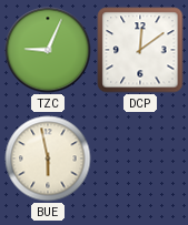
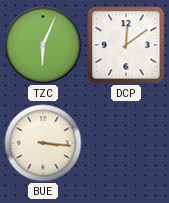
TZC: 9:04 -> 6:04
BUE: 5:58 -> 3:16
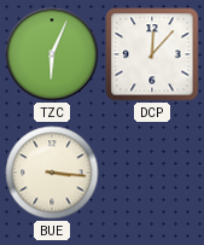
DCP: 12:09 -> 12:07
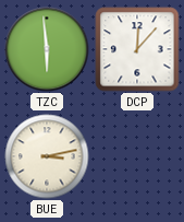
TZC: 6:04 -> 5:59
BUE: 3:16 -> 3:13
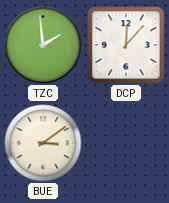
TZC: 5:59 -> 1:59
BUE: 3:13 -> 3:09
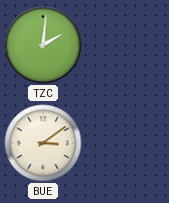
TZC: 1:59 -> 2:01
DCP: 12:07 -> none
